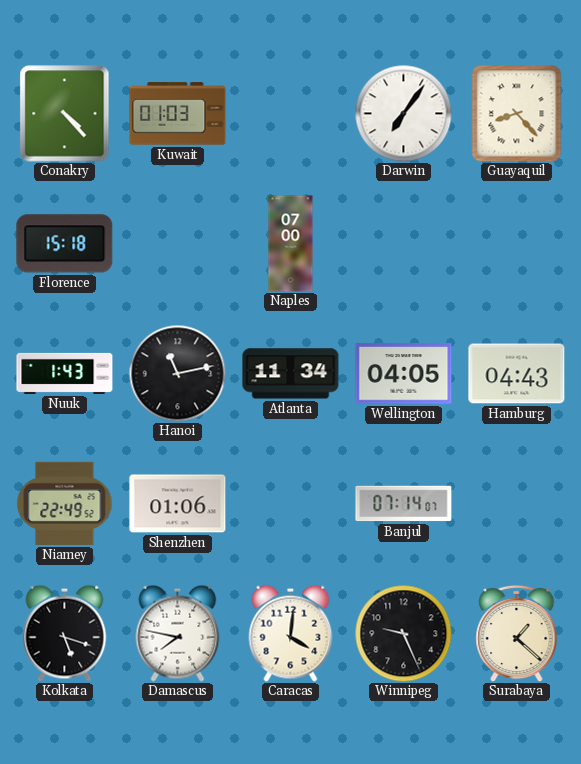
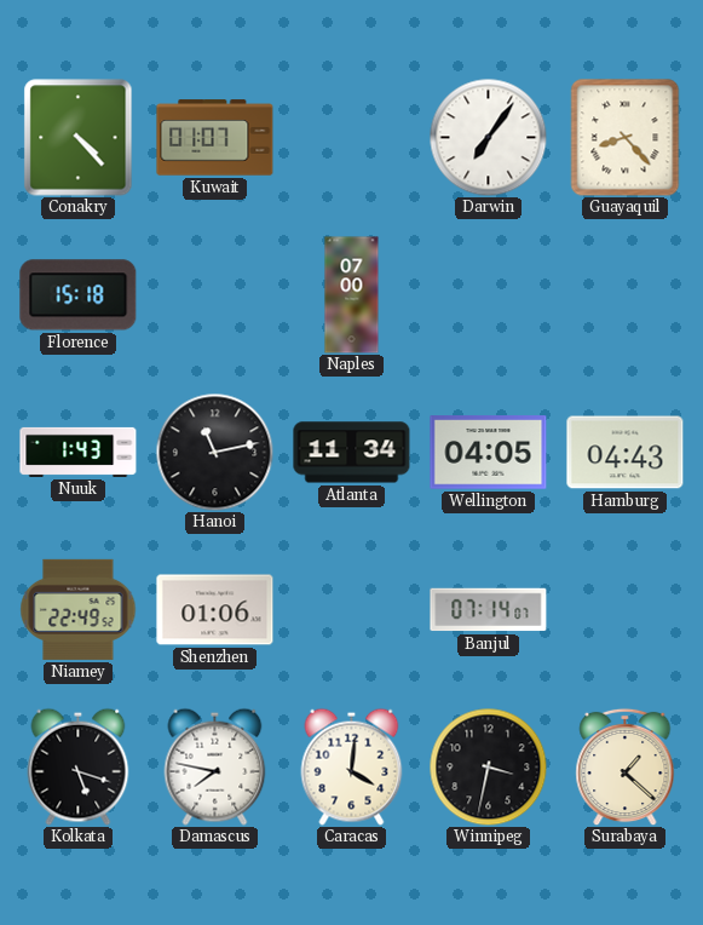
Kuwait: 01:03 -> 01:07
Winnipeg: 9:26 -> 3:32
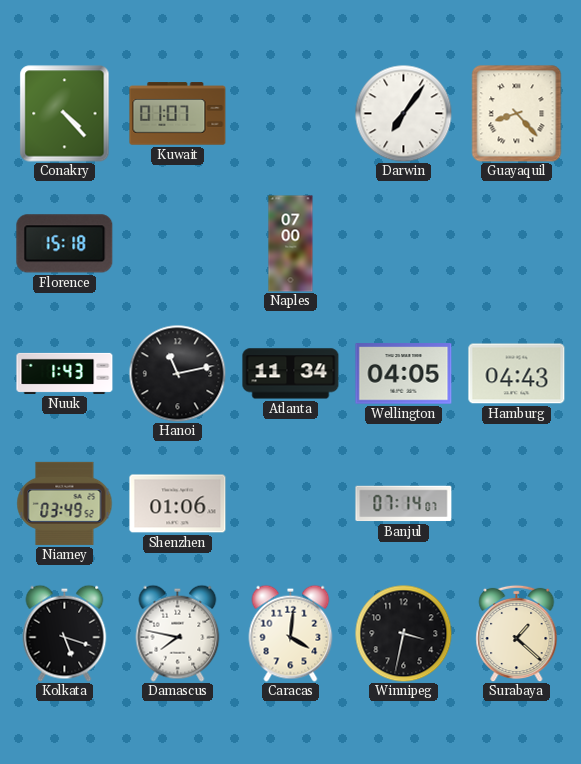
Niamey: 22:49 -> 03:49
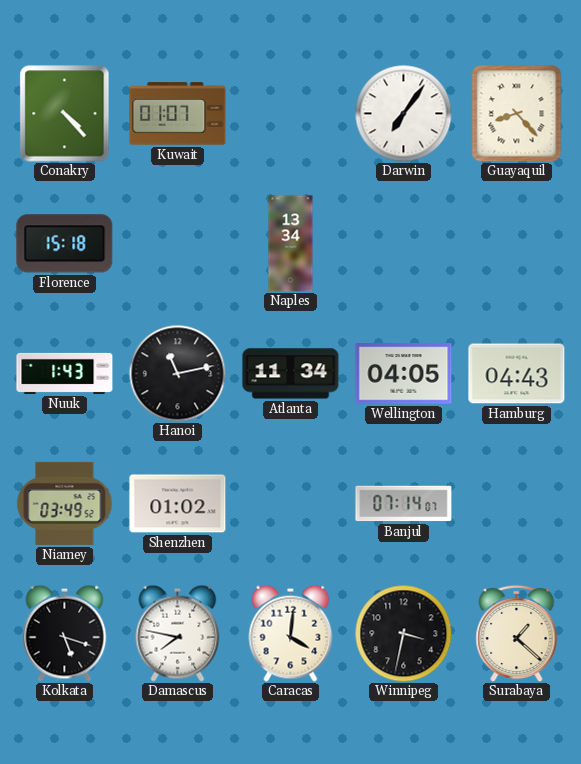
Naples: 07:00 -> 13:34
Shenzhen: 01:06 -> 01:02
